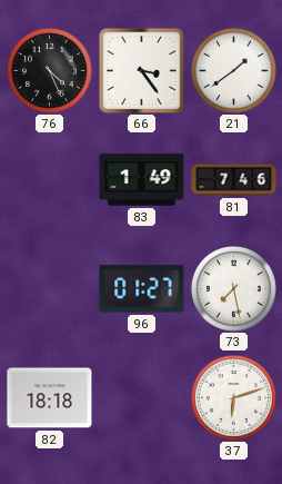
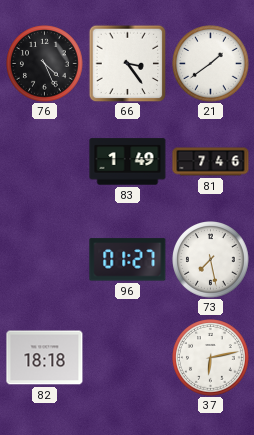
37: 6:12 -> 6:13
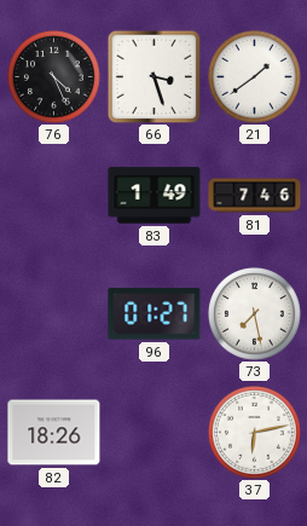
66: 3:24 -> 3:27
82: 18:18 -> 18:26
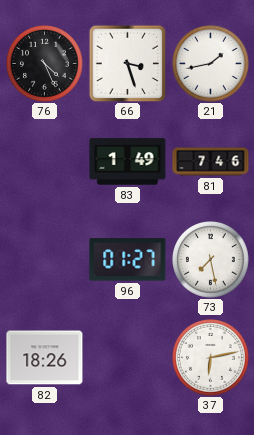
21: 1:39 -> 1:43
